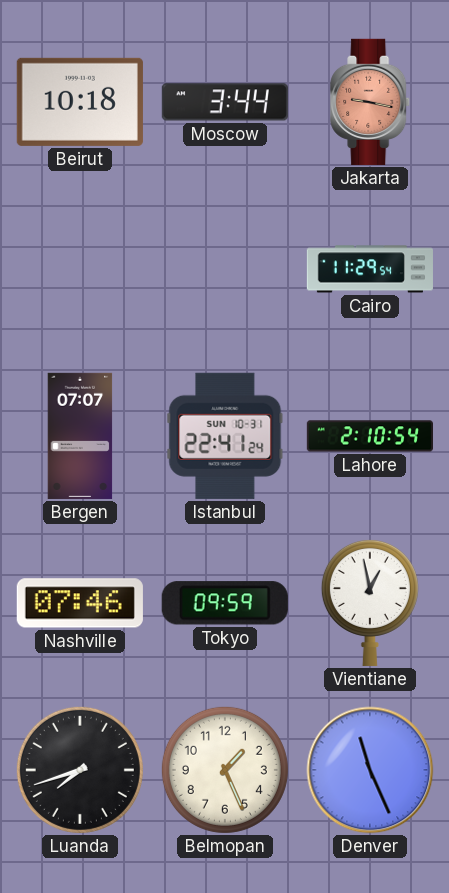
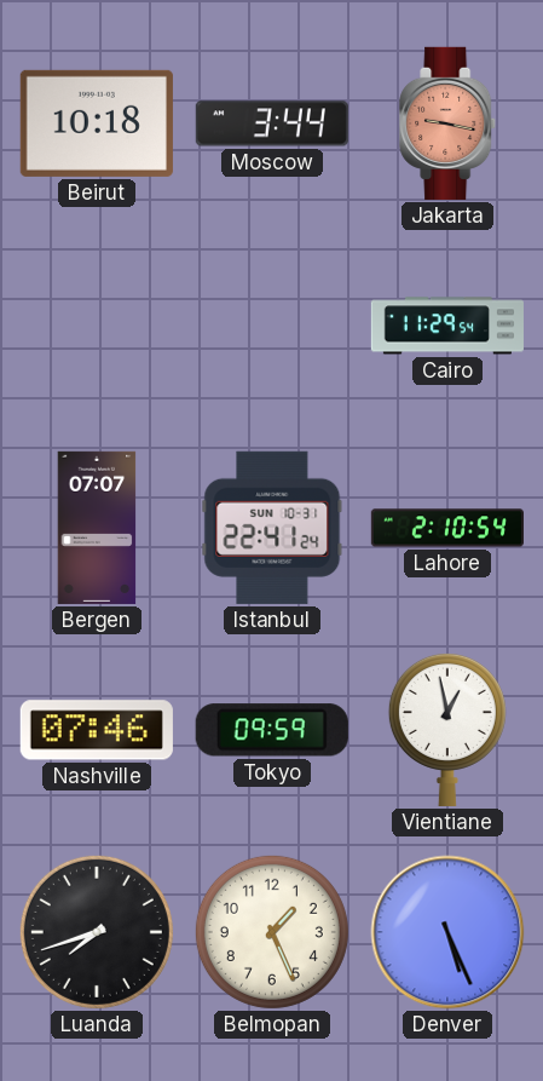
Denver: 11:26 -> 5:26
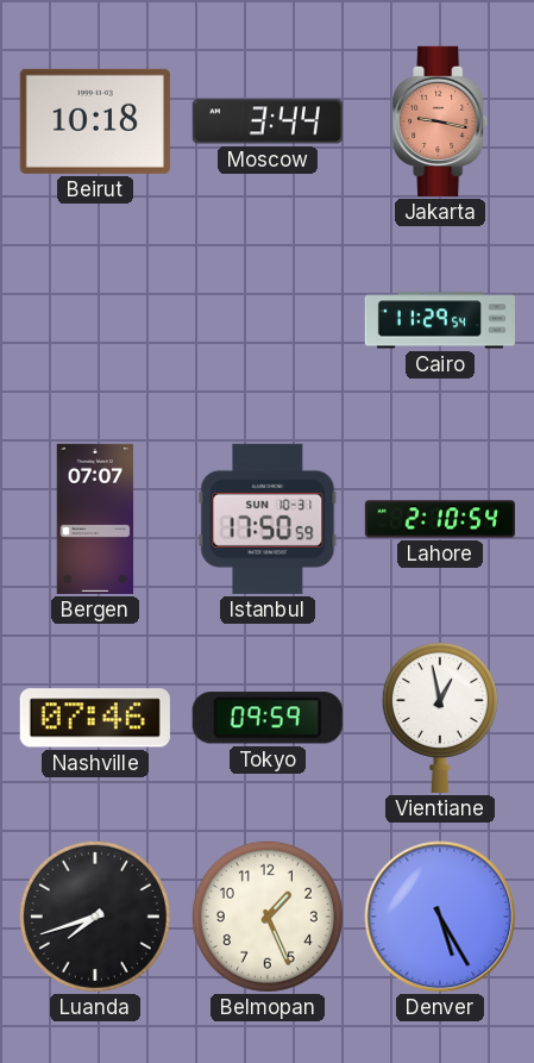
Istanbul: 22:41 -> 17:50
Denver: 5:26 -> 5:25
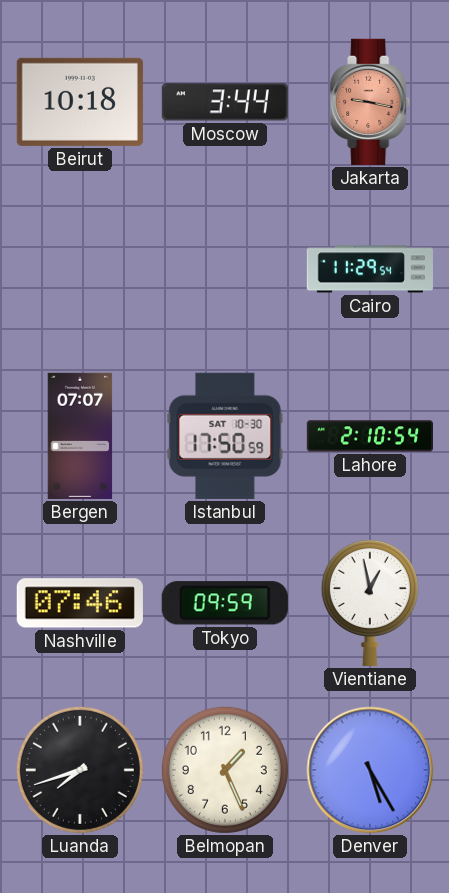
Istanbul date: SUN 10-31 -> SAT 10-30
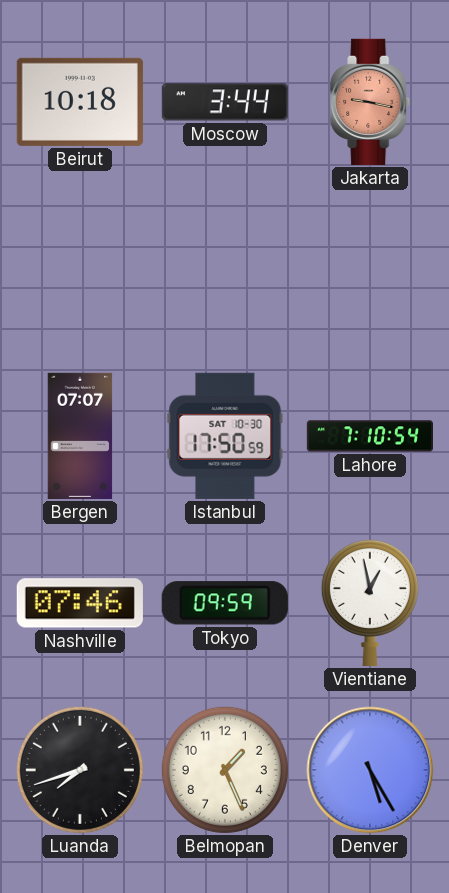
Cairo: 11:29 -> none
Lahore: 2:10 -> 7:10
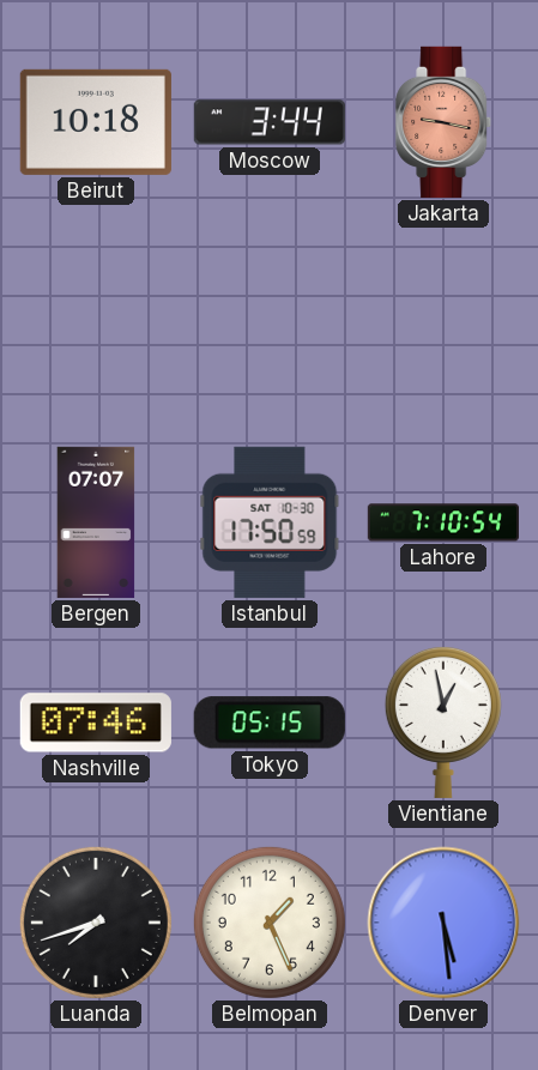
Tokyo: 09:59 -> 05:15
Denver: 5:25 -> 5:29
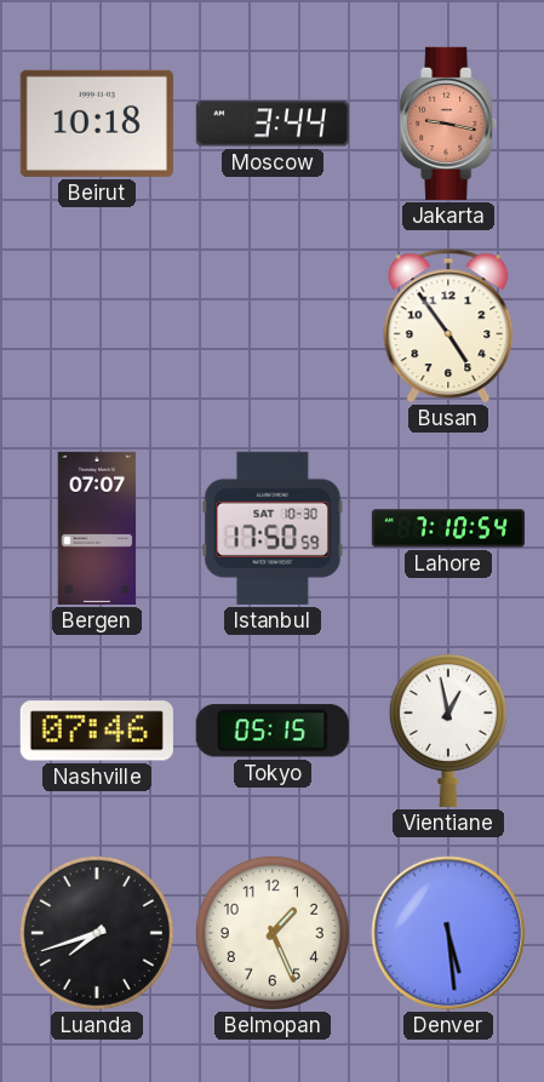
Busan: none -> 4:54
